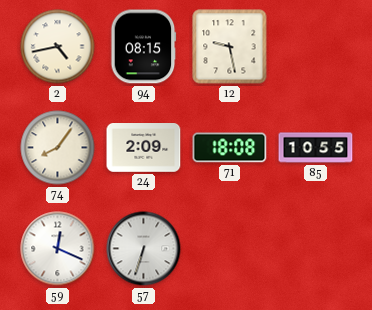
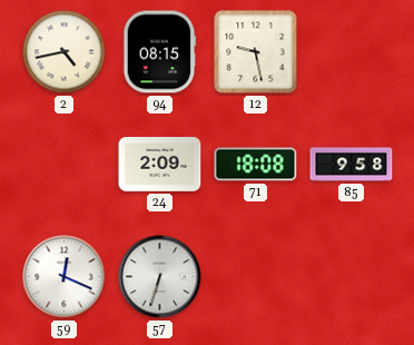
74: 8:06 -> none
85: 10:55 -> 9:58
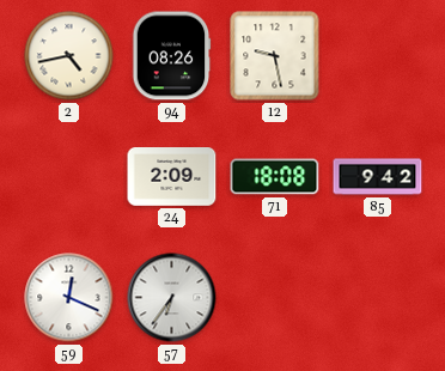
94: 08:15 -> 08:26
85: 9:58 -> 9:42
57: 6:33 -> 6:36
